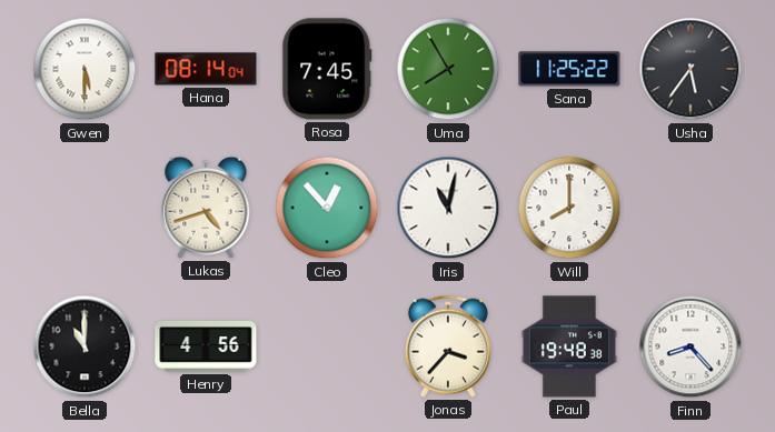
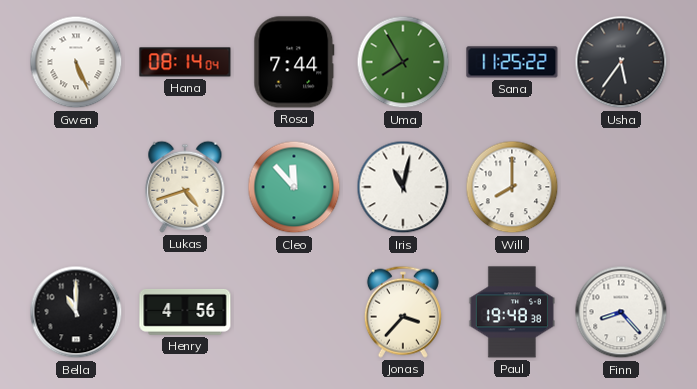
Gwen: 5:30 -> 5:26
Rosa: 7:45 -> 7:44
Cleo: 12:53 -> 11:53
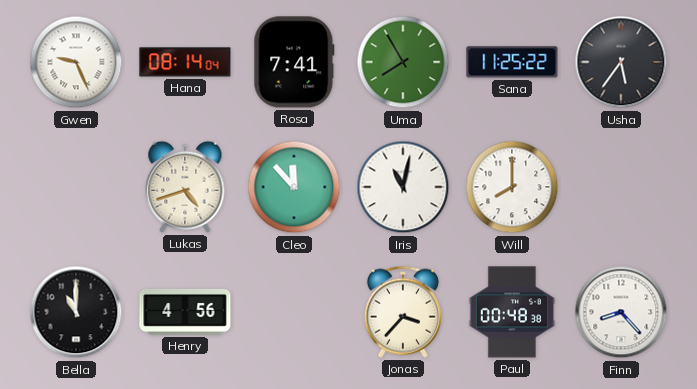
Gwen: 5:26 -> 9:26
Rosa: 7:44 -> 7:41
Paul: 19:48 -> 00:48
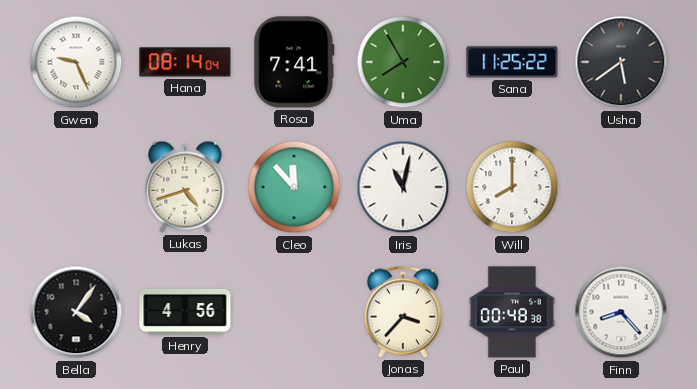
Usha: 5:36 -> 5:39
Bella: 11:00 -> 4:06
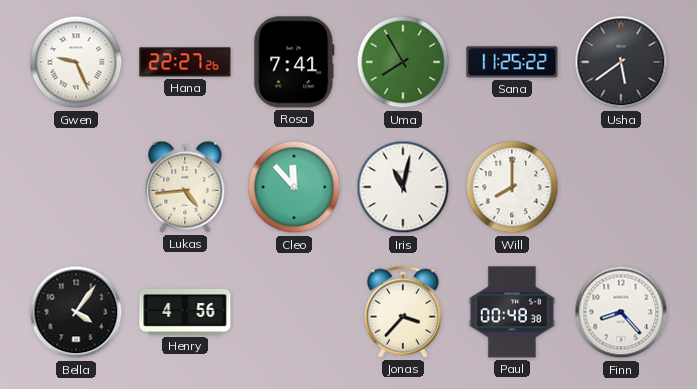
Hana: 08:14 -> 22:27
Lukas: 4:42 -> 4:44
